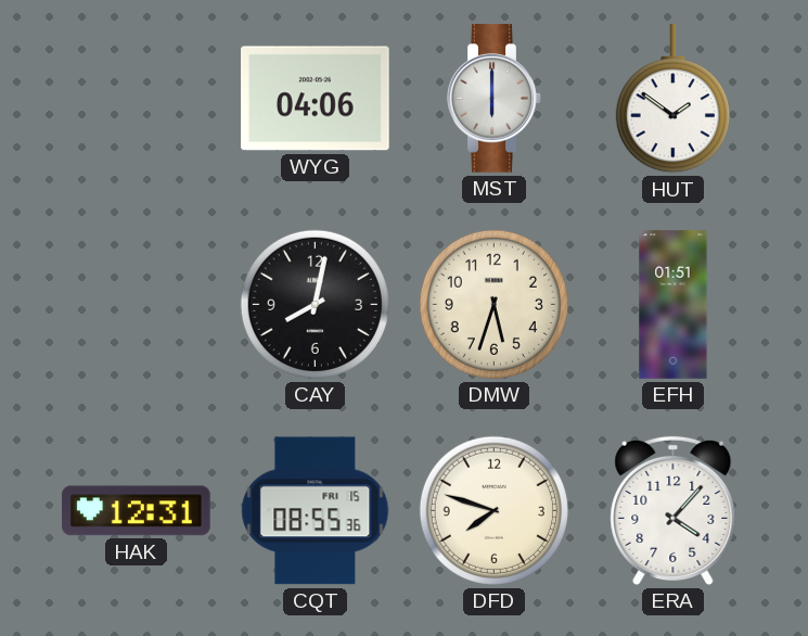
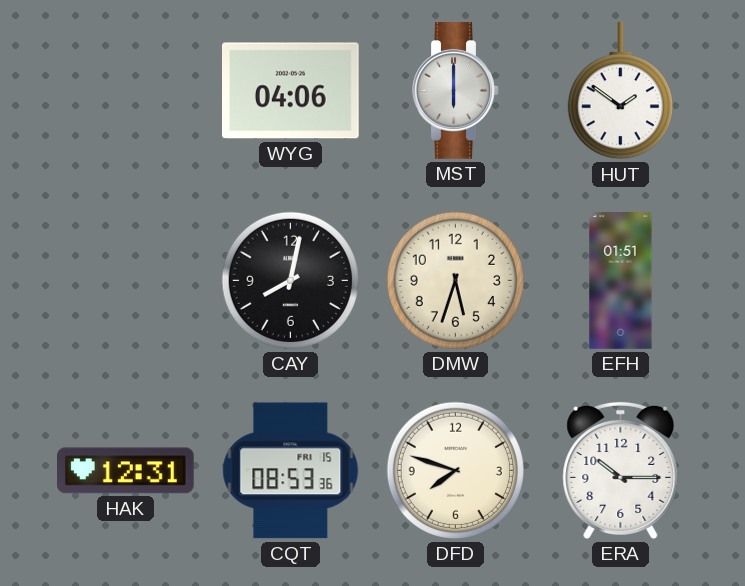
CQT: 08:55 -> 08:53
ERA: 4:07 -> 10:15
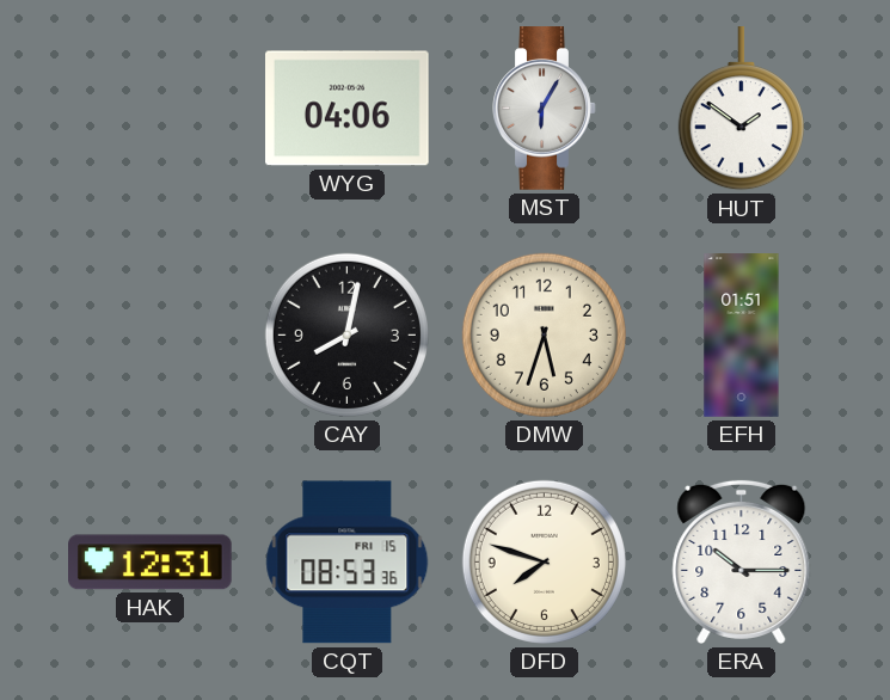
MST: 6:00 -> 6:05
